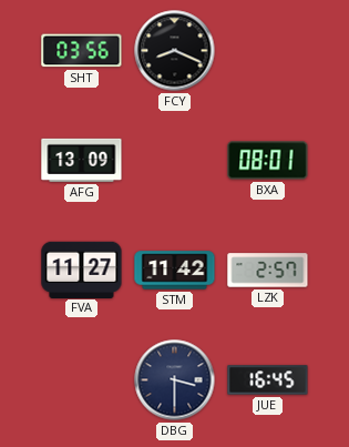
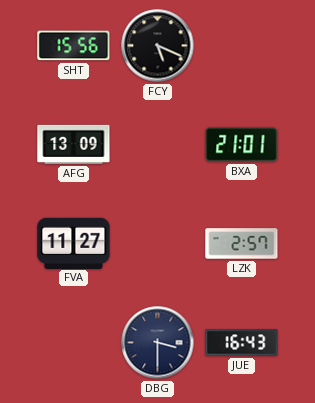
SHT: 03:56 -> 15:56
FCY: 8:19 -> 5:19
BXA: 08:01 -> 21:01
STM: 11:42 -> none
JUE: 16:45 -> 16:43
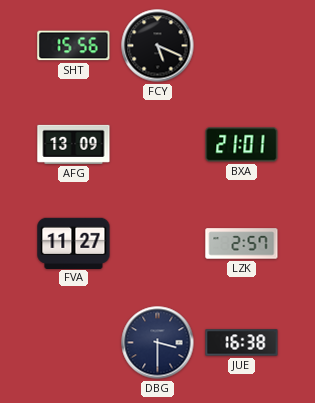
JUE: 16:43 -> 16:38
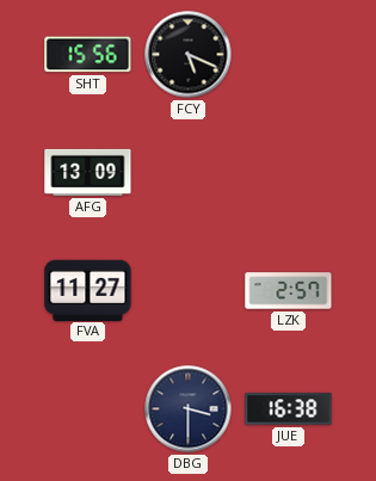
BXA: 21:01 -> none
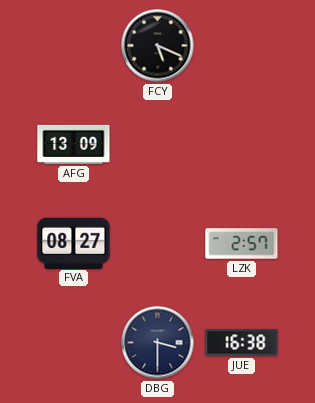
SHT: 15:56 -> none
FVA: 11:27 -> 08:27
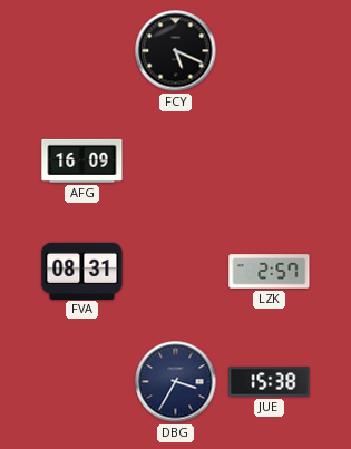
AFG: 13:09 -> 16:09
FVA: 08:27 -> 08:31
DBG: 3:30 -> 3:35
JUE: 16:38 -> 15:38
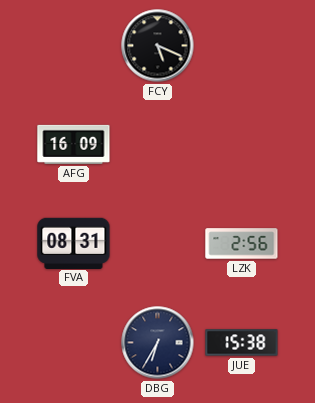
LZK: 2:57 -> 2:56
DBG: 3:35 -> 6:35
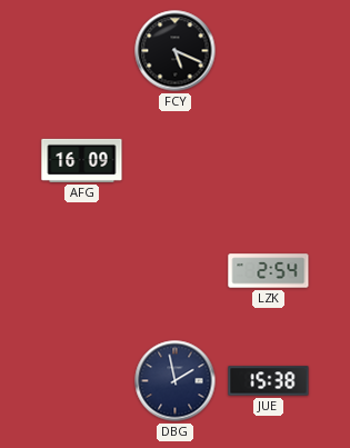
FVA: 08:31 -> none
LZK: 2:56 -> 2:54
DBG: 6:35 -> 1:58
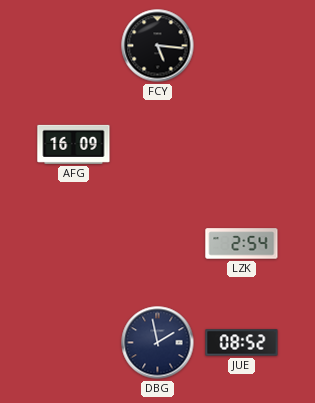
FCY: 5:19 -> 5:16
JUE: 15:38 -> 08:52
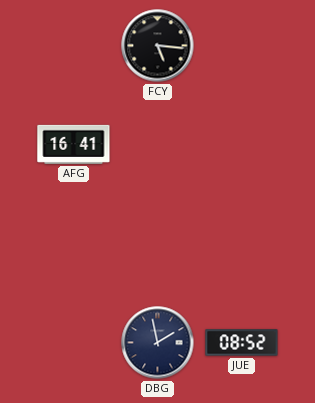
AFG: 16:09 -> 16:41
LZK: 2:54 -> none
